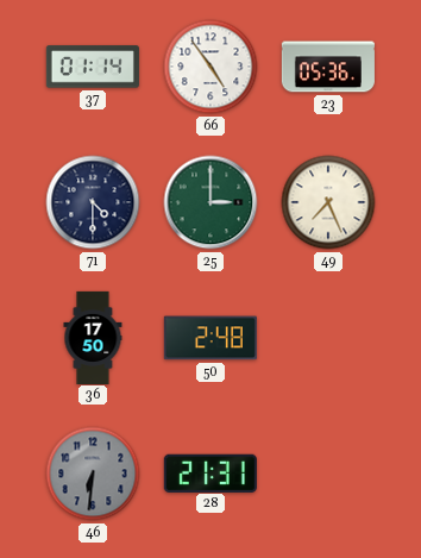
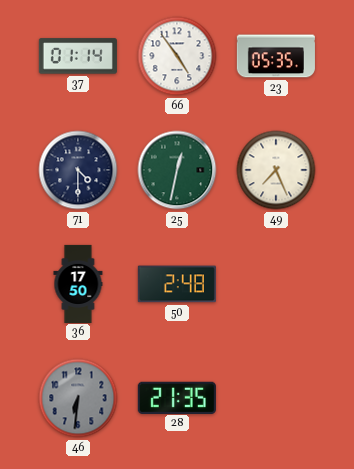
23: 05:36 -> 05:35
25: 3:00 -> 12:32
28: 21:31 -> 21:35
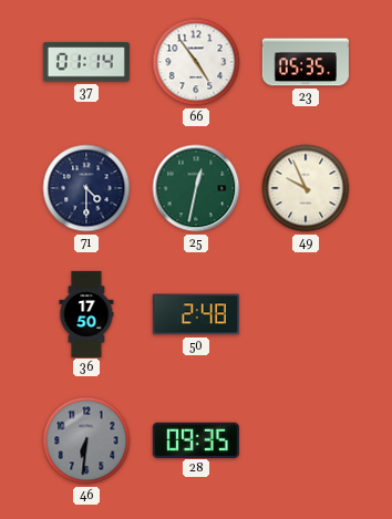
49: 7:26 -> 9:56
28: 21:35 -> 09:35
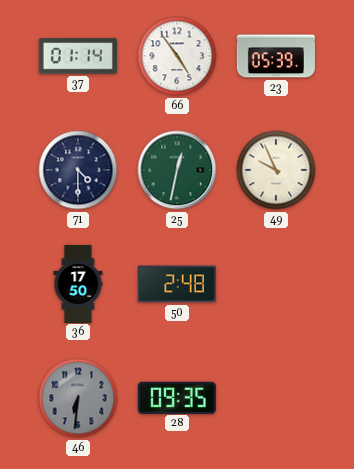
23: 05:35 -> 05:39
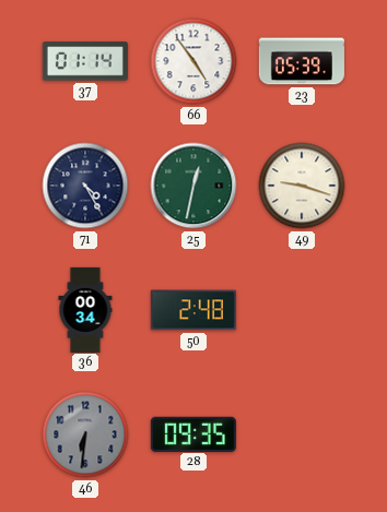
71: 4:30 -> 4:25
49: 9:56 -> 9:18
36: 17:50 -> 00:34
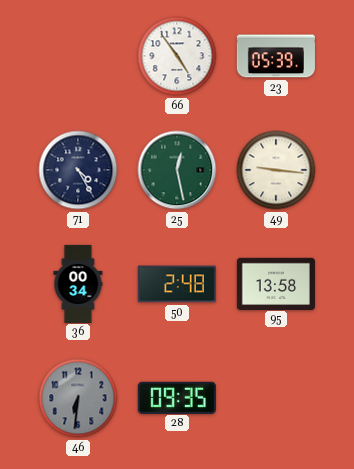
37: 01:14 -> none
25: 12:32 -> 12:28
49: 9:18 -> 9:16
95: none -> 13:58
